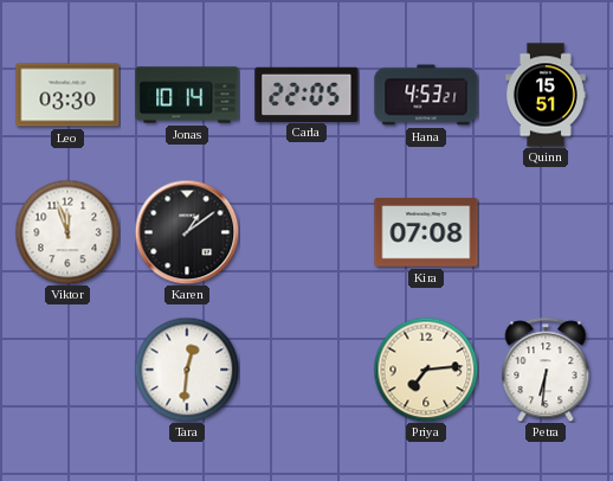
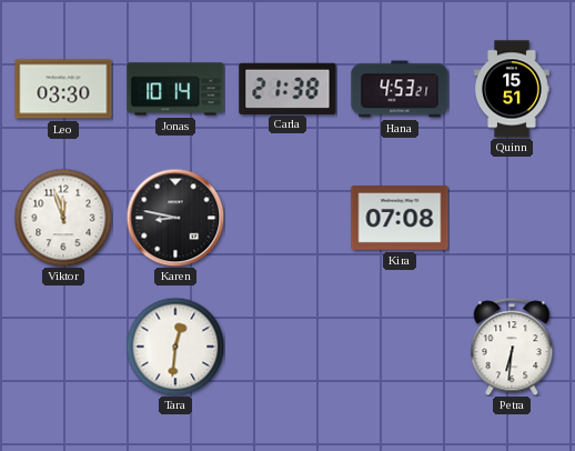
Carla: 22:05 -> 21:38
Karen: 1:09 -> 8:47
Priya: 7:14 -> none
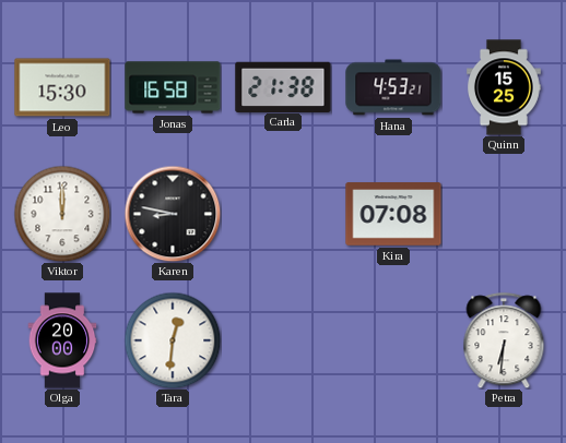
Leo: 03:30 -> 15:30
Jonas: 10:14 -> 16:58
Quinn: 15:51 -> 15:25
Viktor: 11:57 -> 12:00
Olga: none -> 20:00
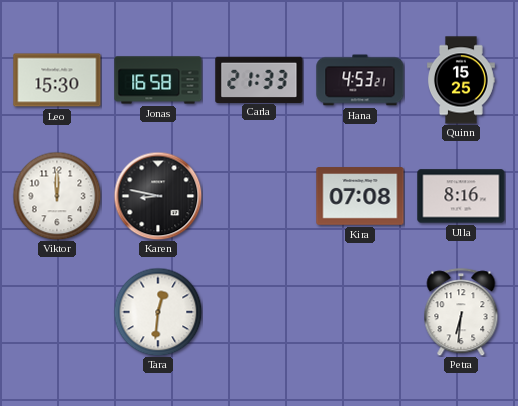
Carla: 21:38 -> 21:33
Ulla: none -> 8:16
Olga: 20:00 -> none
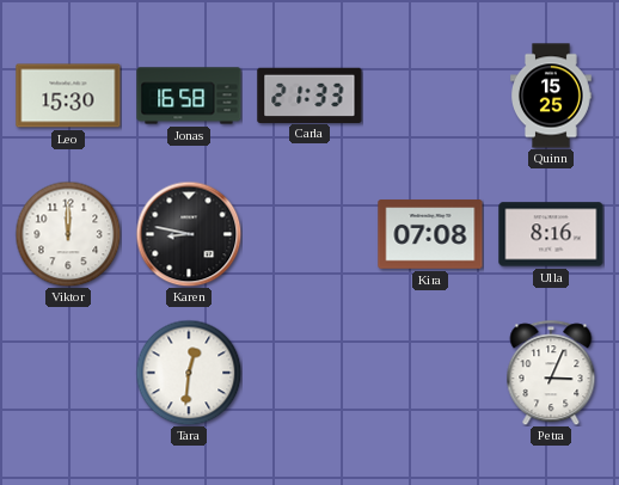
Hana: 4:53 -> none
Petra: 6:31 -> 3:04
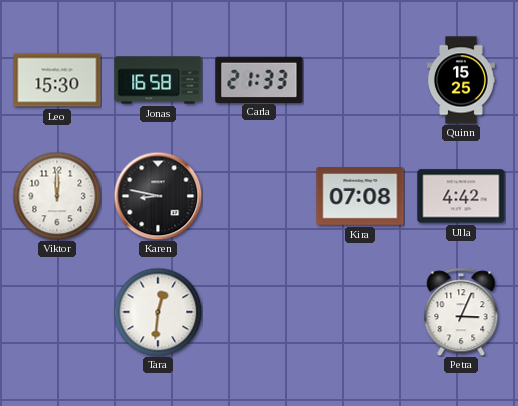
Ulla: 8:16 -> 4:42
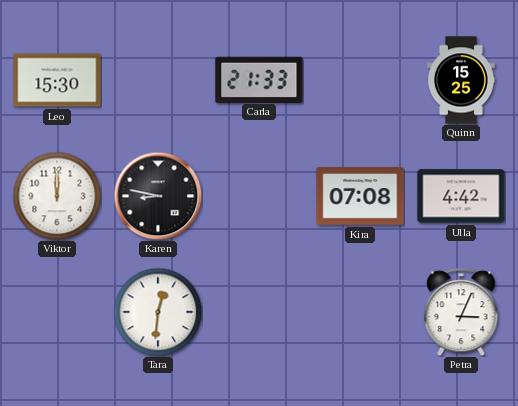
Jonas: 16:58 -> none
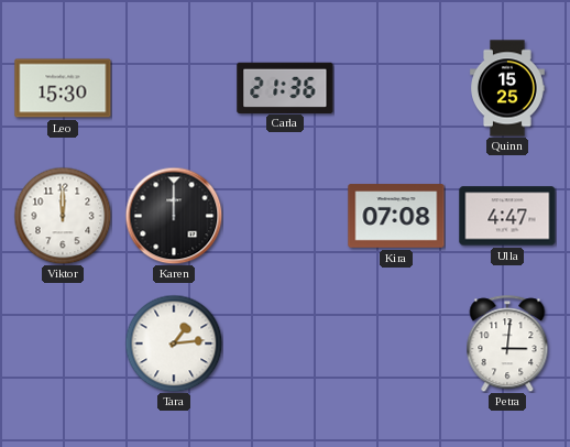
Carla: 21:33 -> 21:36
Karen: 8:47 -> 12:00
Ulla: 4:42 -> 4:47
Tara: 12:31 -> 1:14
Petra: 3:04 -> 3:01
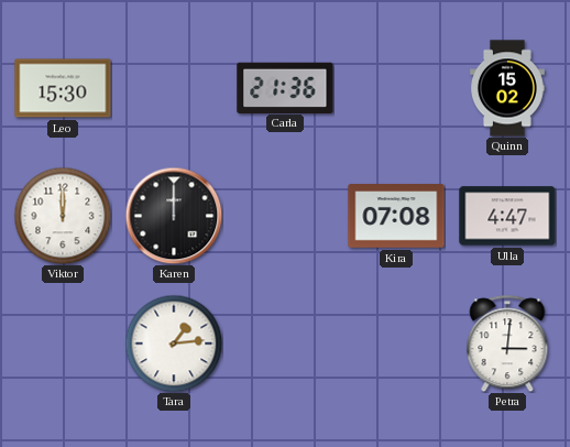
Quinn: 15:25 -> 15:02
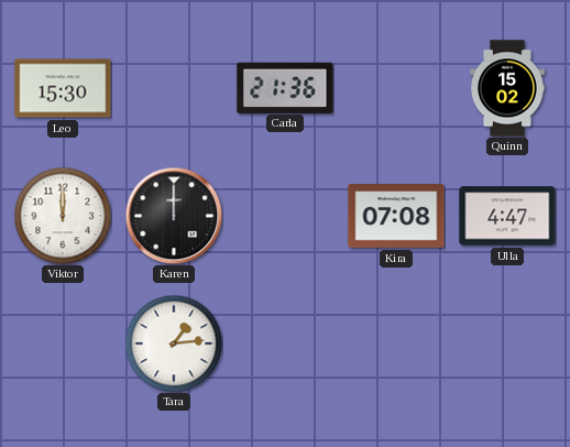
Petra: 3:01 -> none
